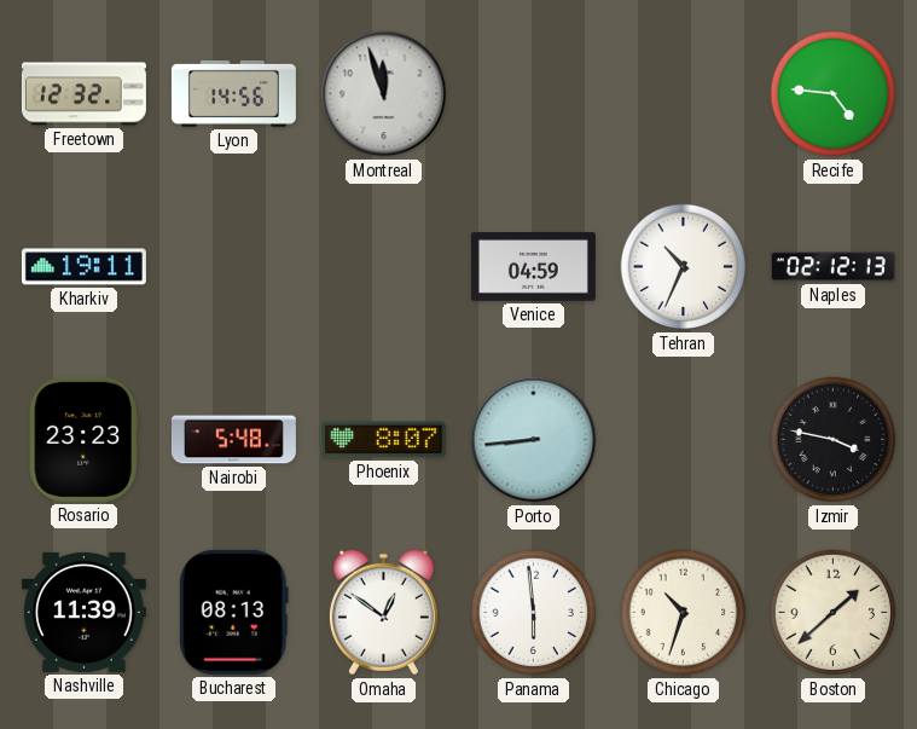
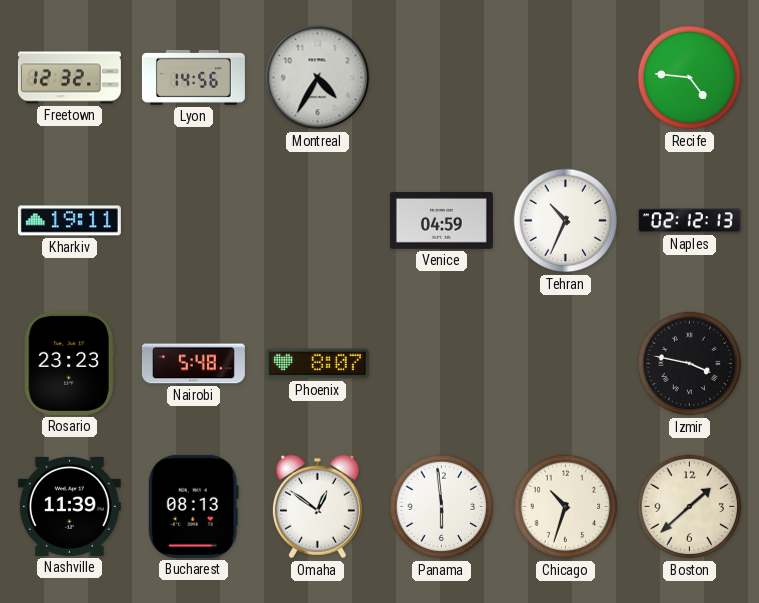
Montreal: 11:57 -> 4:35
Porto: 8:44 -> none
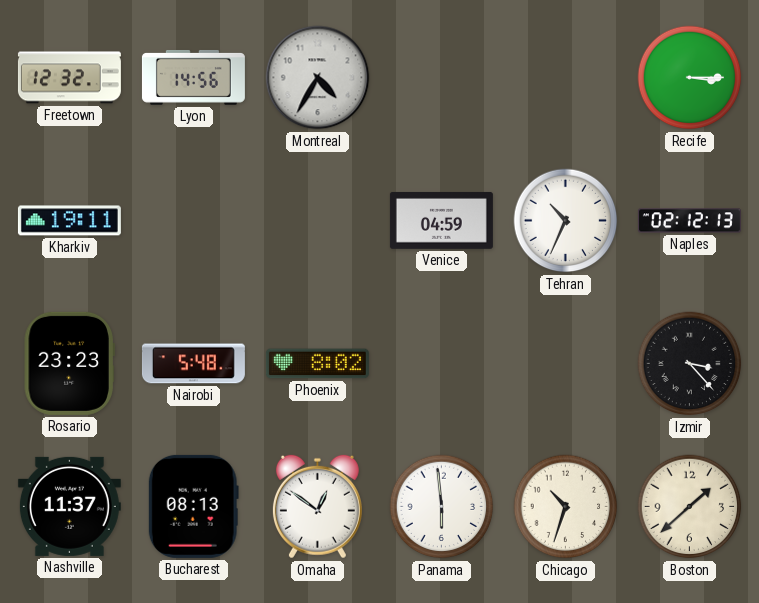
Recife: 4:46 -> 3:15
Phoenix: 8:07 -> 8:02
Izmir: 3:47 -> 3:23
Nashville: 11:39 -> 11:37
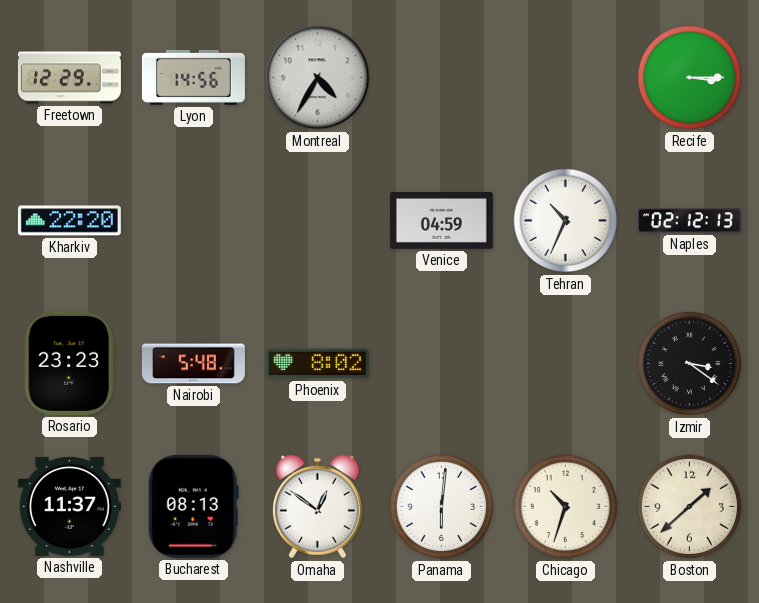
Freetown: 12:32 -> 12:29
Kharkiv: 19:11 -> 22:20
Izmir: 3:23 -> 3:21
Panama: 5:59 -> 6:01
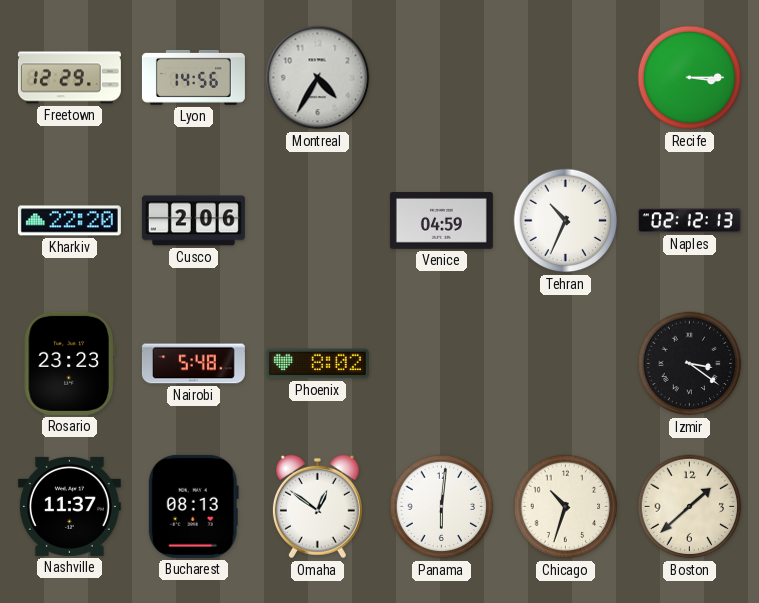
Cusco: none -> 2:06
